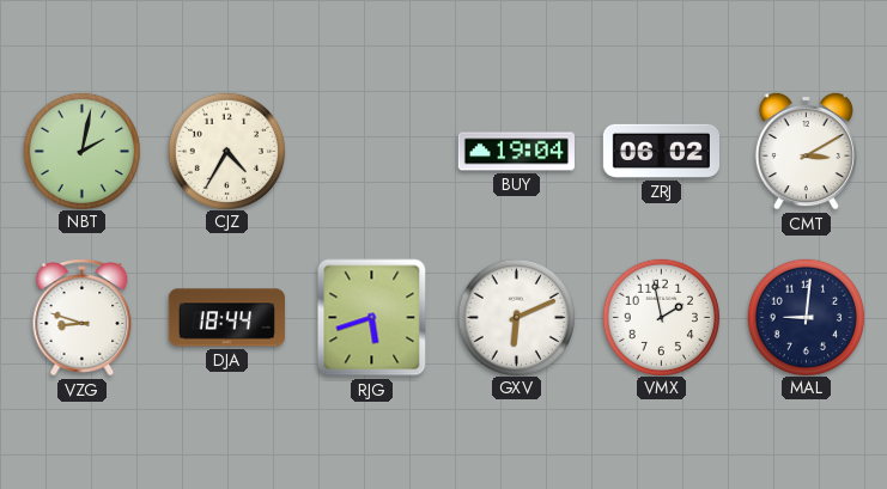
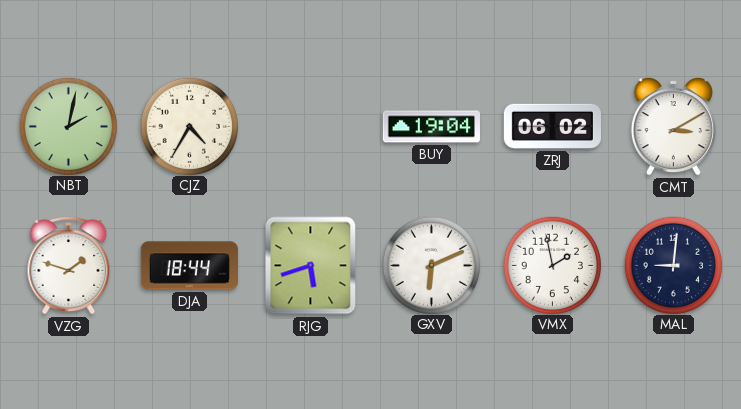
VZG: 8:48 -> 1:48
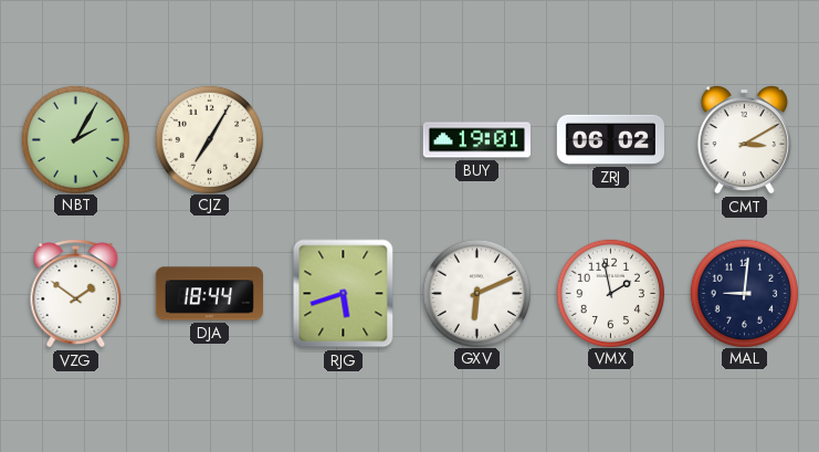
NBT: 2:02 -> 2:05
CJZ: 4:35 -> 7:05
BUY: 19:04 -> 19:01
VZG: 1:48 -> 1:51
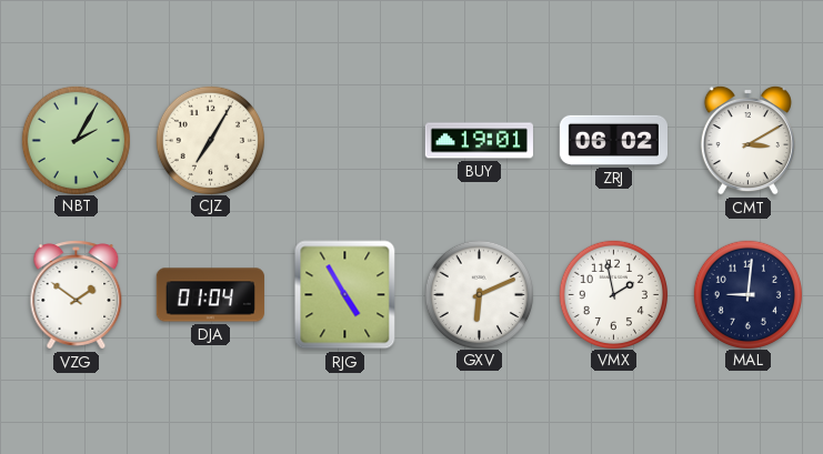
DJA: 18:44 -> 01:04
RJG: 5:42 -> 4:55
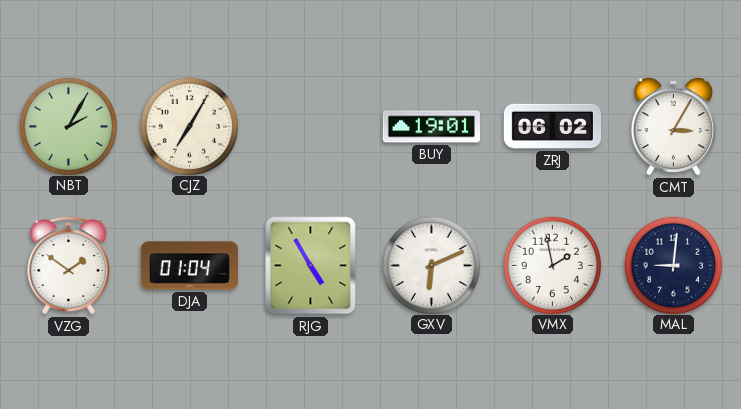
CMT: 3:10 -> 3:05
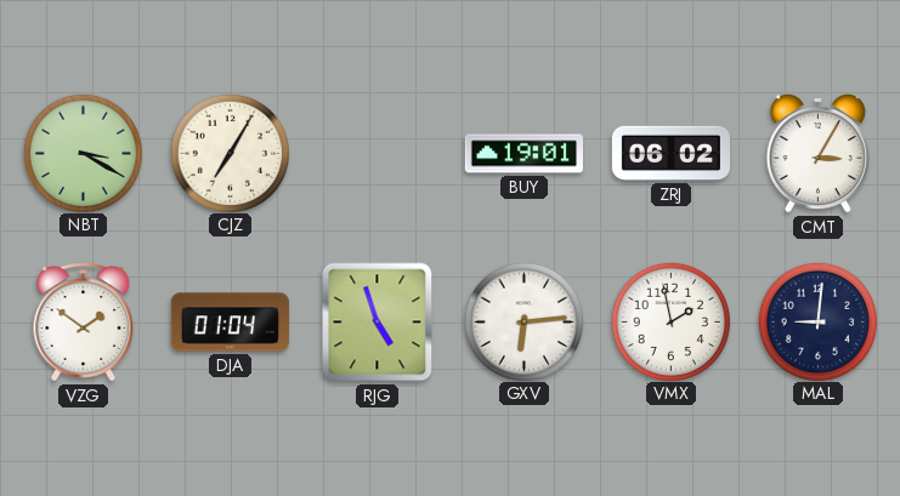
NBT: 2:05 -> 3:20
RJG: 4:55 -> 4:57
GXV: 6:11 -> 6:14
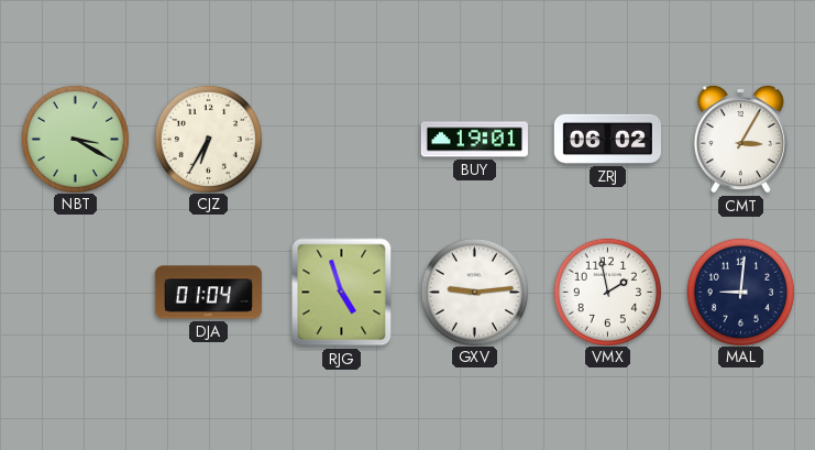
CJZ: 7:05 -> 6:35
VZG: 1:51 -> none
GXV: 6:14 -> 9:14
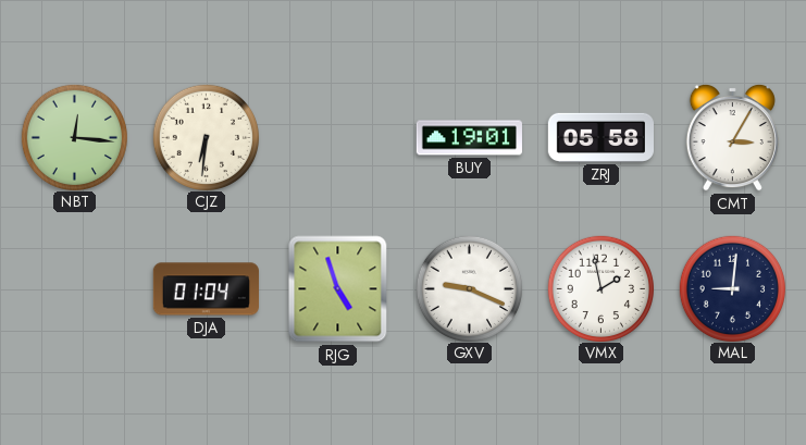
NBT: 3:20 -> 12:16
CJZ: 6:35 -> 6:31
ZRJ: 06:02 -> 05:58
GXV: 9:14 -> 9:19
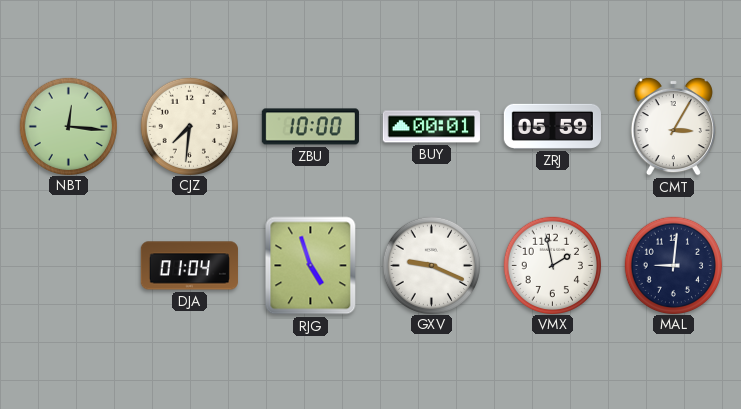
CJZ: 6:31 -> 7:31
ZBU: none -> 10:00
BUY: 19:01 -> 00:01
ZRJ: 05:58 -> 05:59
